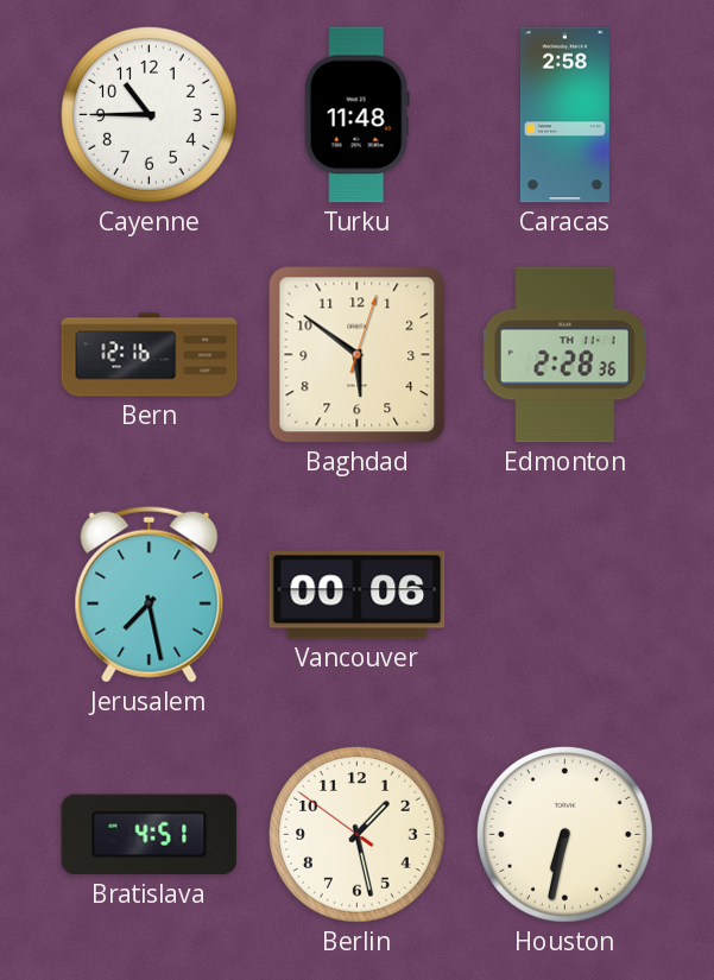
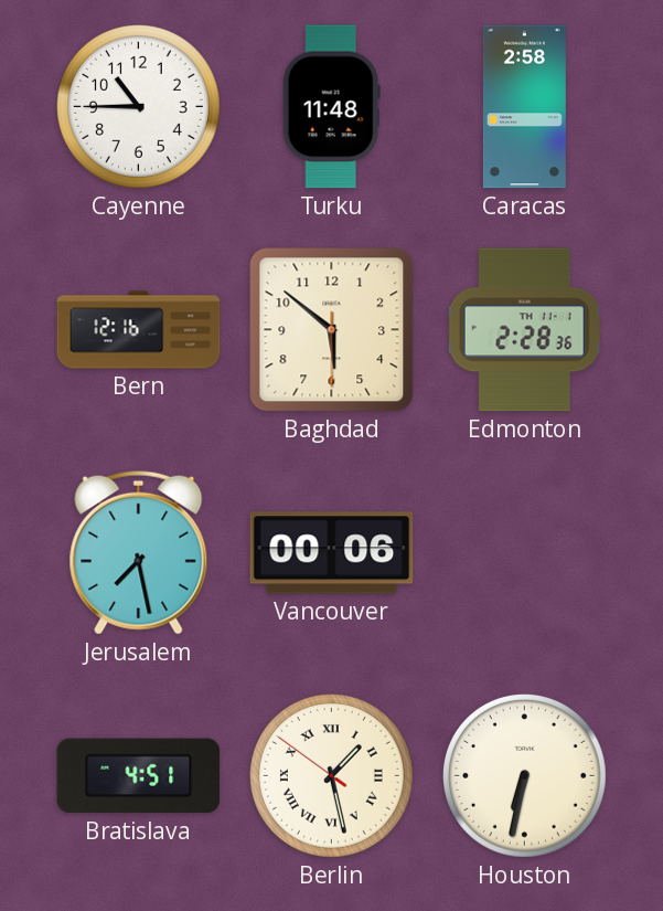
Baghdad: 5:51:03 -> 5:51:30
Berlin numerals: Arabic -> Roman
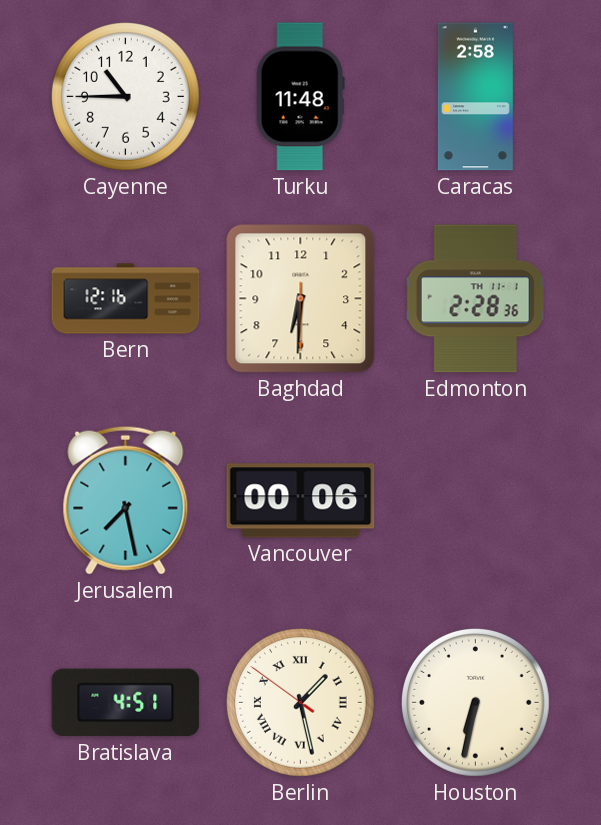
Baghdad: 5:51 -> 6:30
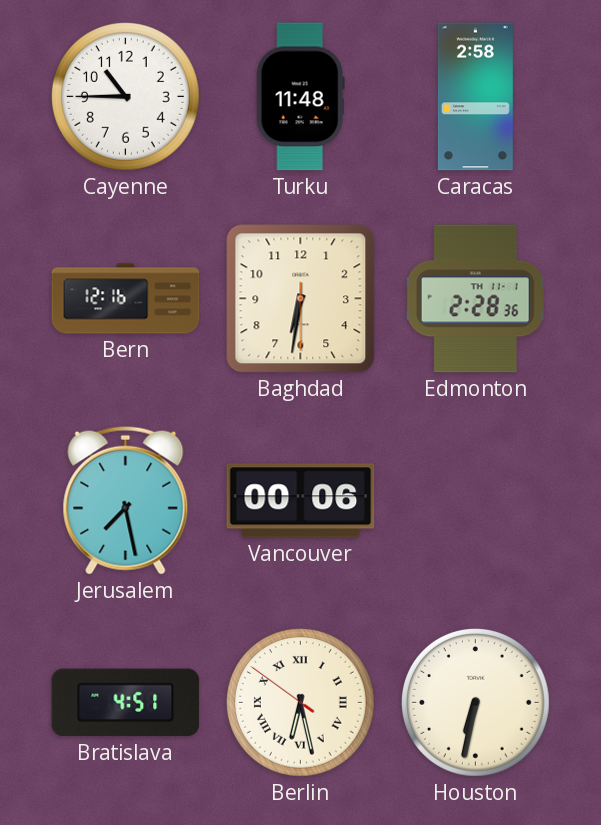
Baghdad: 6:30 -> 6:31
Berlin: 1:27 -> 6:27
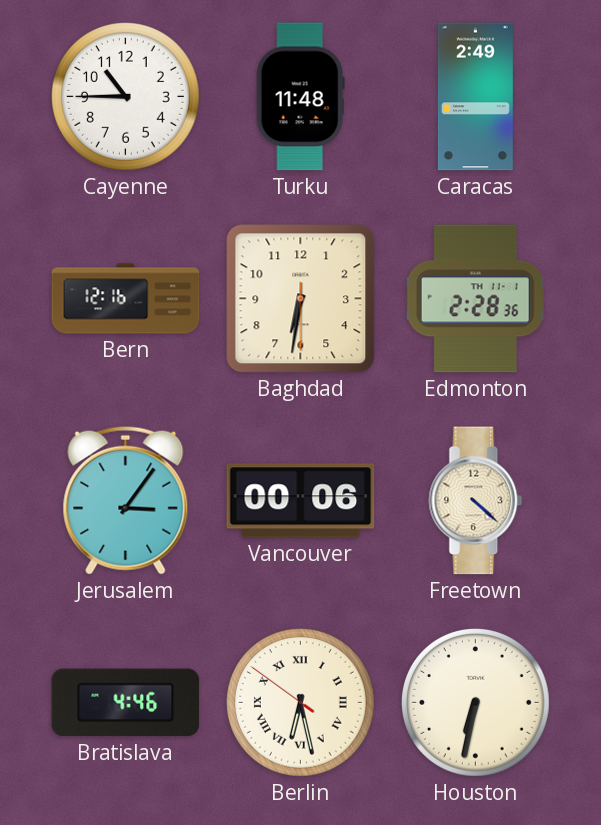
Caracas: 2:58 -> 2:49
Jerusalem: 7:28 -> 3:06
Freetown: none -> 4:22
Bratislava: 4:51 -> 4:46
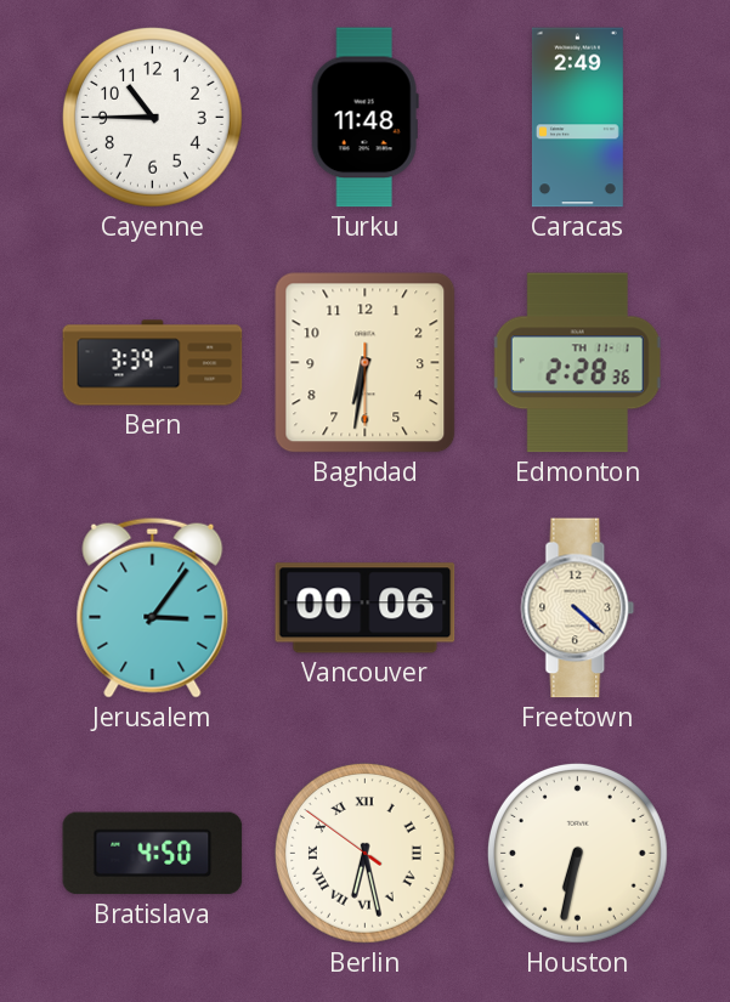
Bern: 12:16 -> 3:39
Bratislava: 4:46 -> 4:50
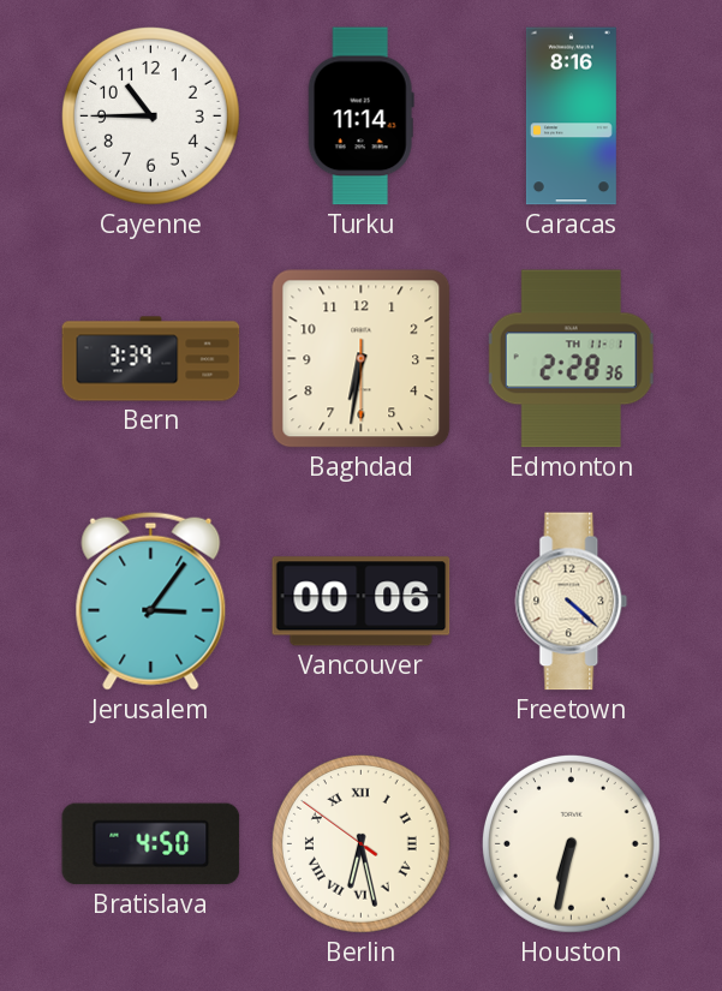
Turku: 11:48 -> 11:14
Caracas: 2:49 -> 8:16
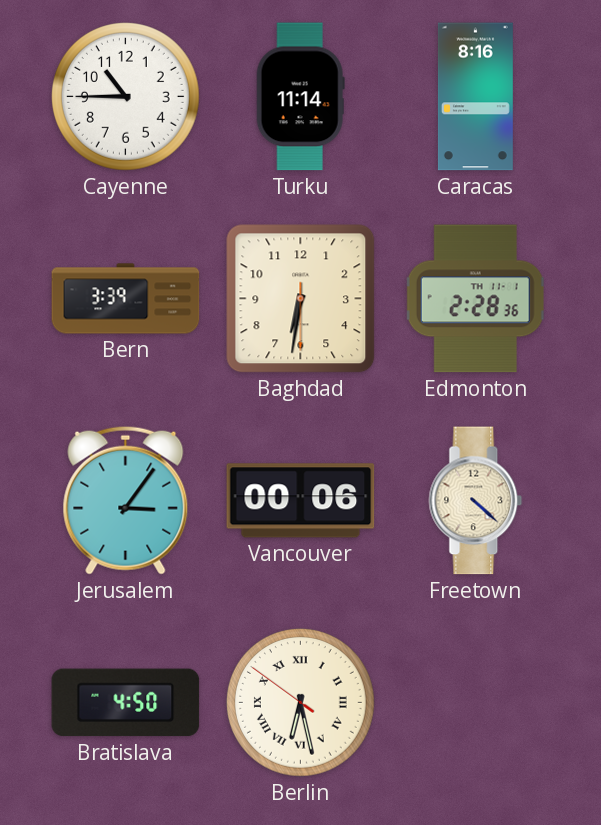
Houston: 6:32 -> none
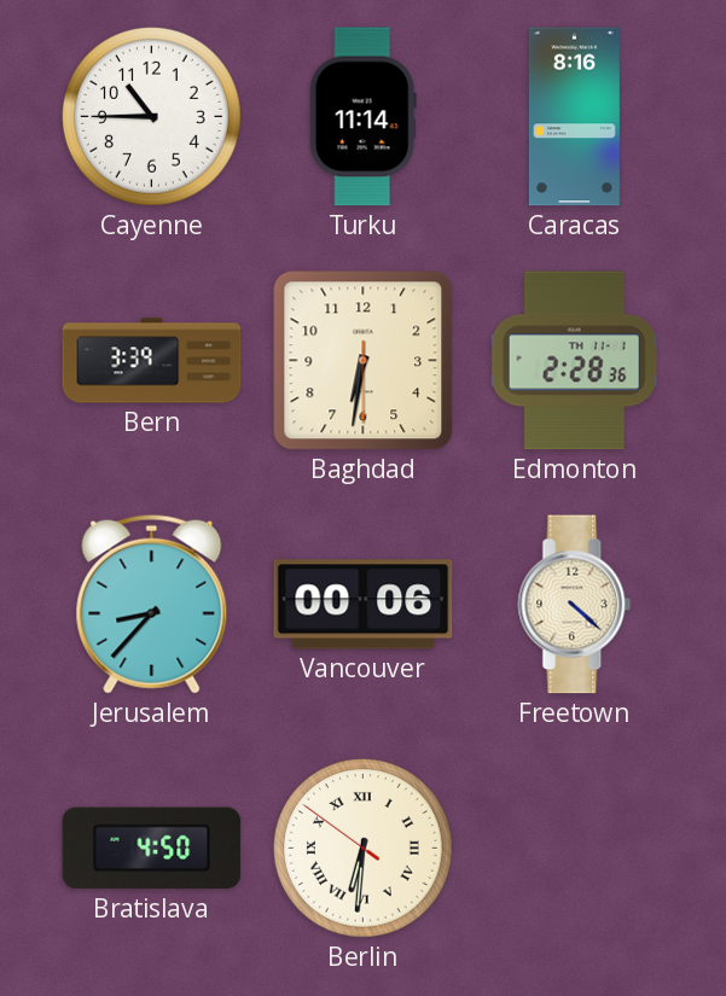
Jerusalem: 3:06 -> 8:37
Berlin: 6:27 -> 6:30
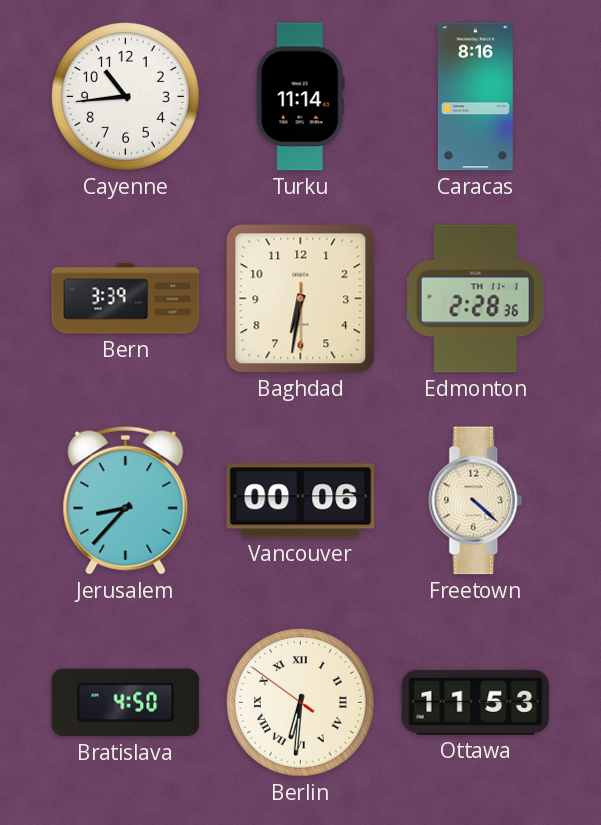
Cayenne: 10:45 -> 10:44
Ottawa: none -> 11:53
